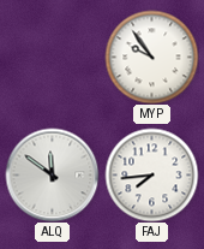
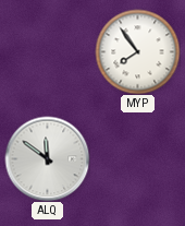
MYP: 9:54 -> 7:54
FAJ: 7:44 -> none
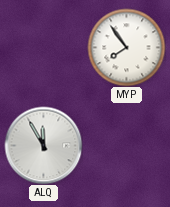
ALQ: 11:51 -> 11:55
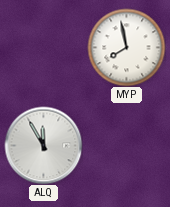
MYP: 7:54 -> 7:58
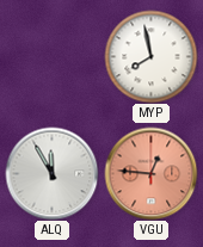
VGU: none -> 12:46
